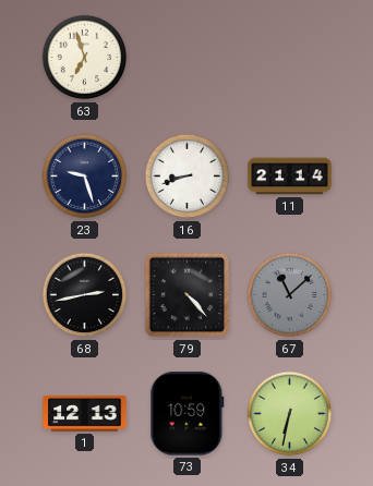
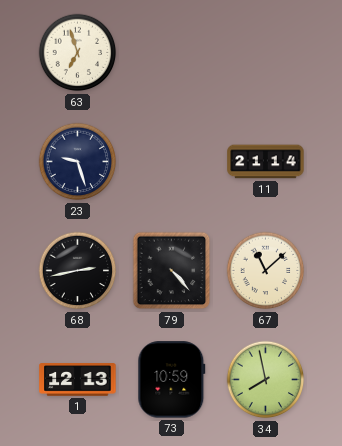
16: 8:42 -> none
67 dial: grey -> cream
34: 6:32 -> 7:58
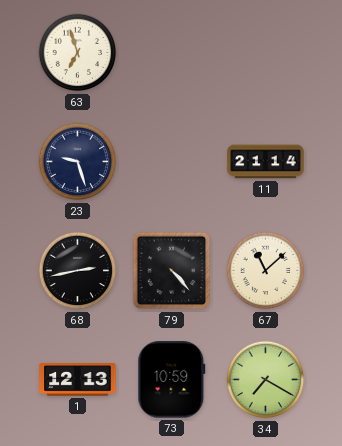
34: 7:58 -> 7:20
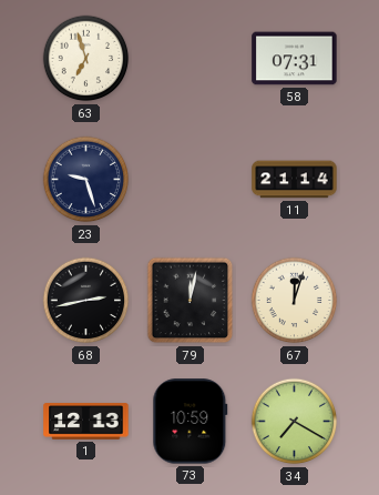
58: none -> 07:31
79: 4:23 -> 12:02
67: 11:08 -> 12:03
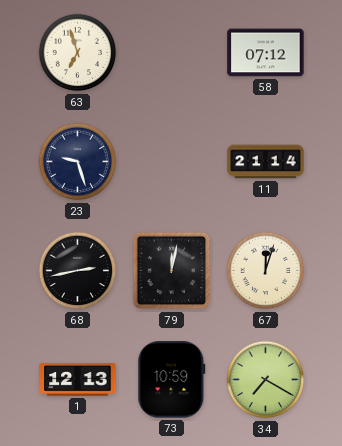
58: 07:31 -> 07:12
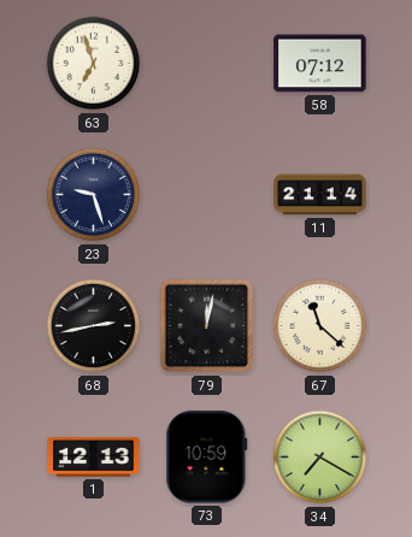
67: 12:03 -> 11:22
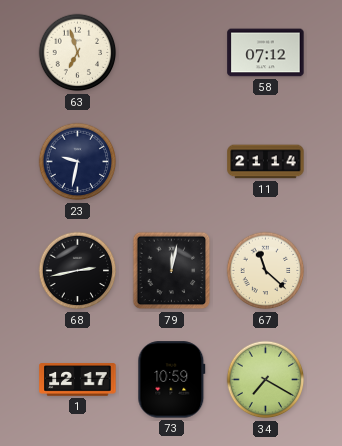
23: 9:27 -> 9:32
1: 12:13 -> 12:17
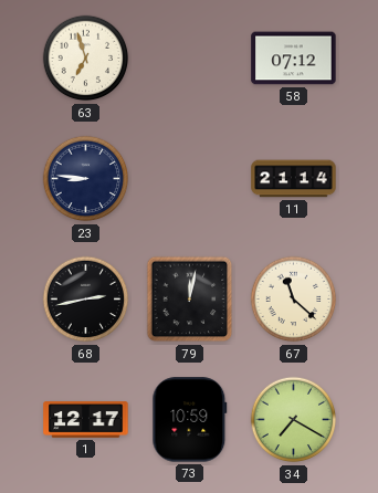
23: 9:32 -> 8:46
